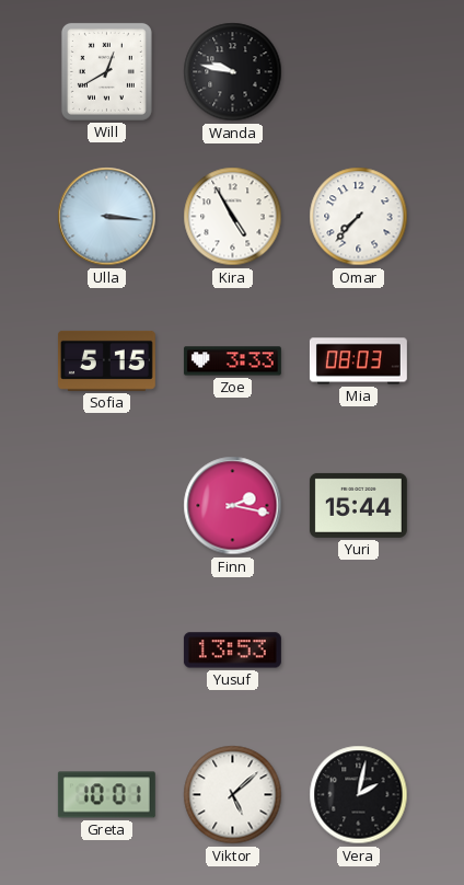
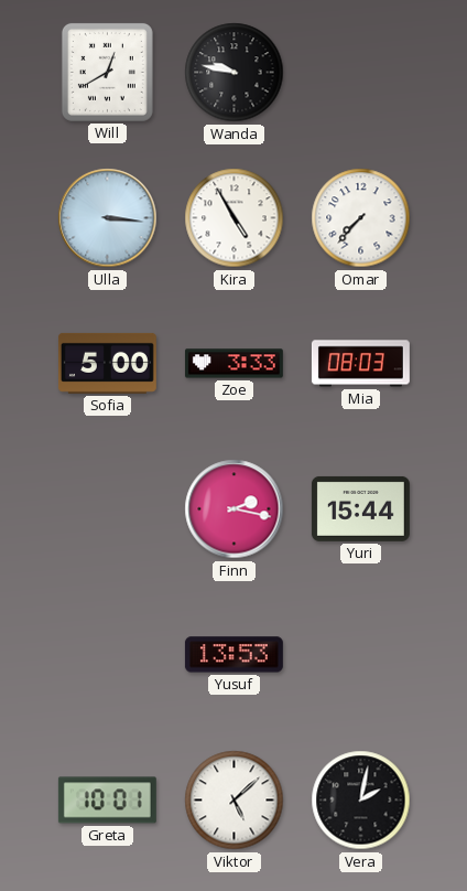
Sofia: 5:15 -> 5:00
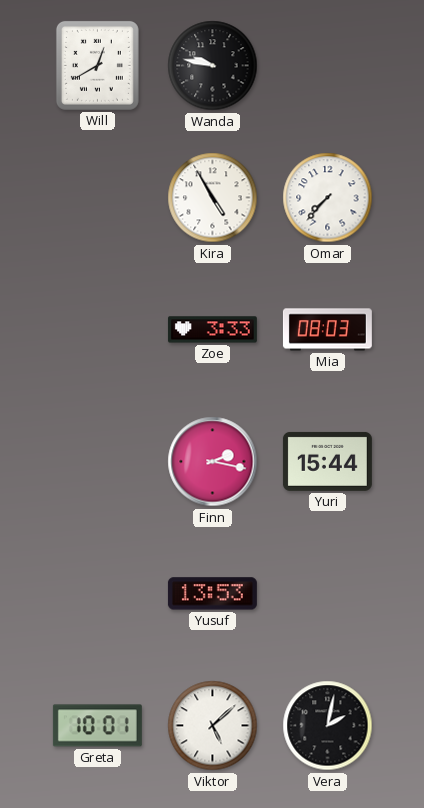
Ulla: 3:16 -> none
Sofia: 5:00 -> none
